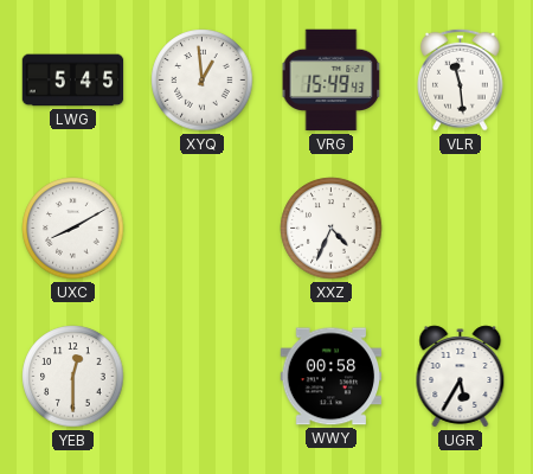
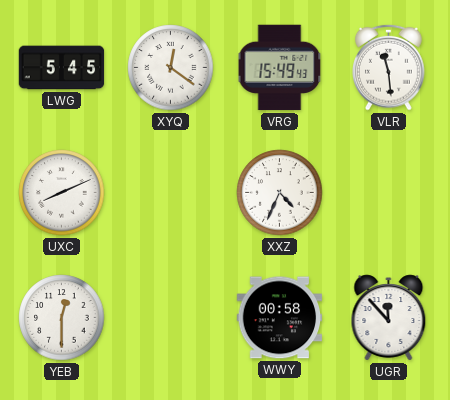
XYQ: 12:59 -> 12:21
UXC: 8:10 -> 8:11
UGR: 5:35 -> 11:53
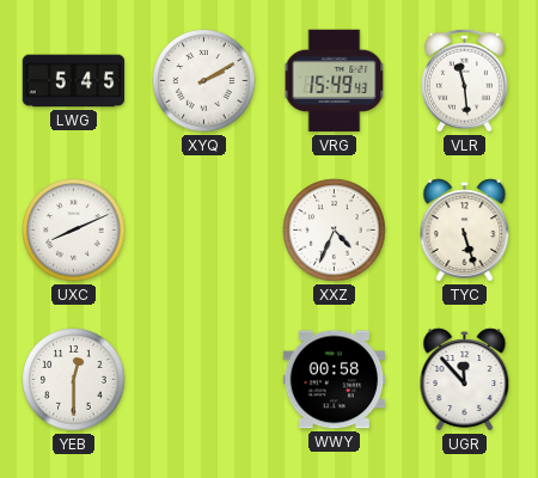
XYQ: 12:21 -> 2:10
TYC: none -> 5:27
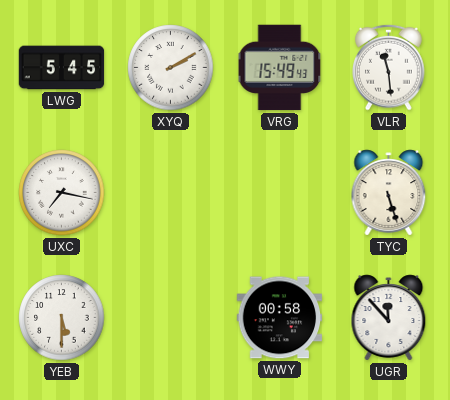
UXC: 8:11 -> 7:17
XXZ: 4:34 -> none
YEB: 12:30 -> 5:30
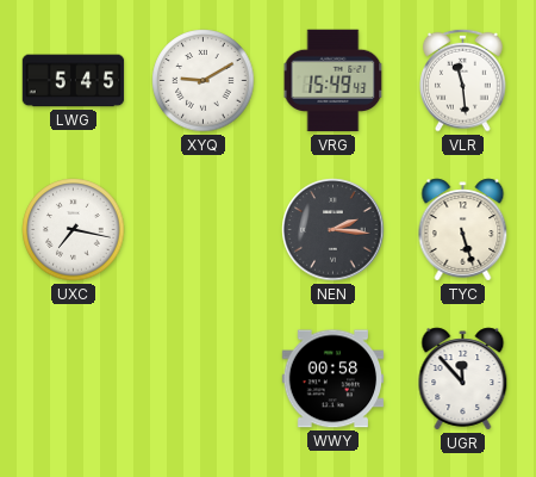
XYQ: 2:10 -> 9:10
NEN: none -> 2:16
YEB: 5:30 -> none
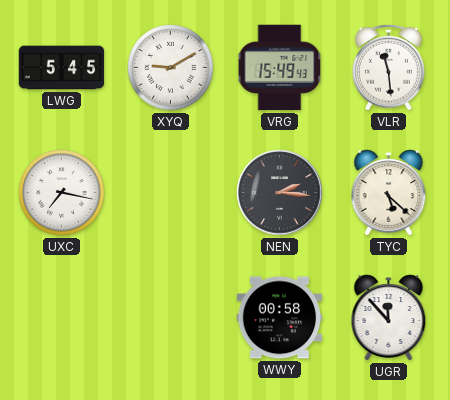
TYC: 5:27 -> 5:22
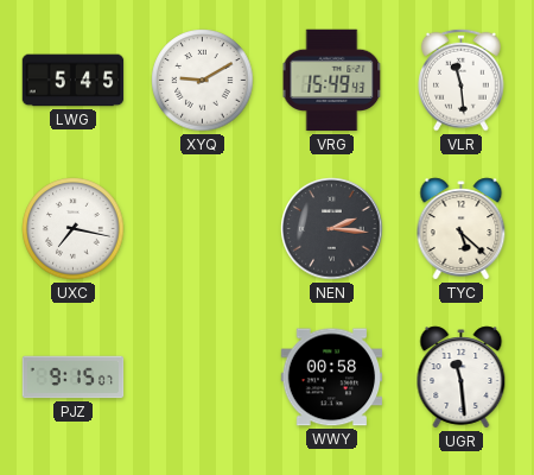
PJZ: none -> 9:15
UGR: 11:53 -> 11:29
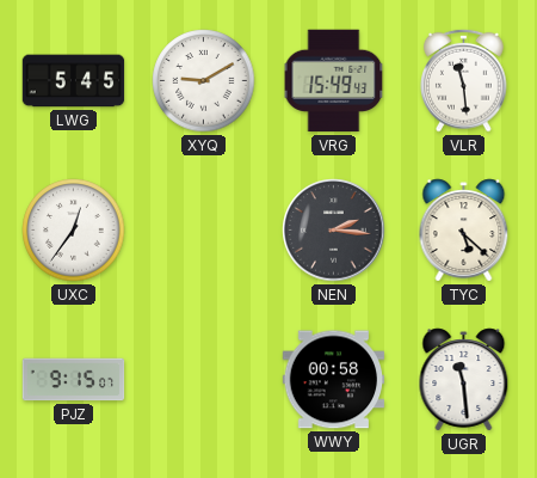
UXC: 7:17 -> 12:36
